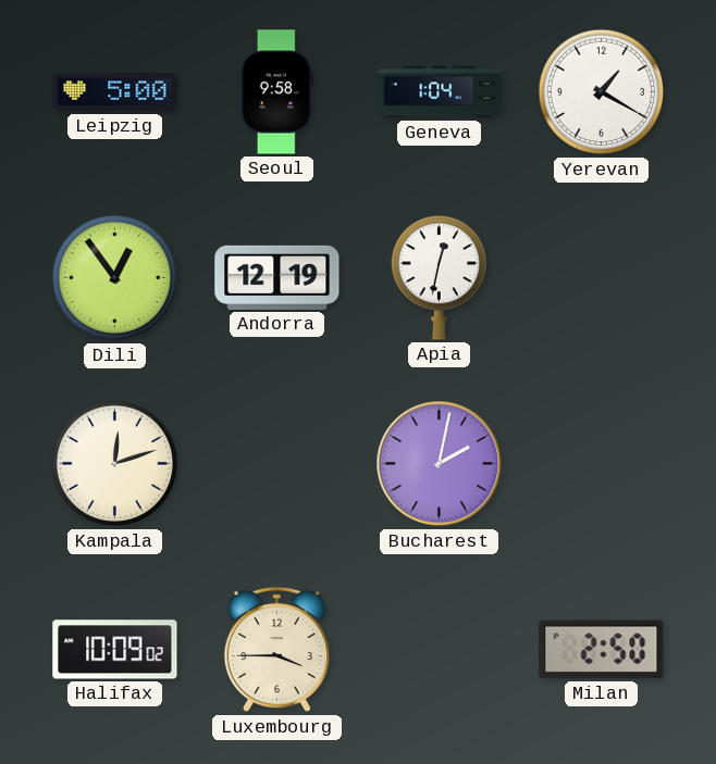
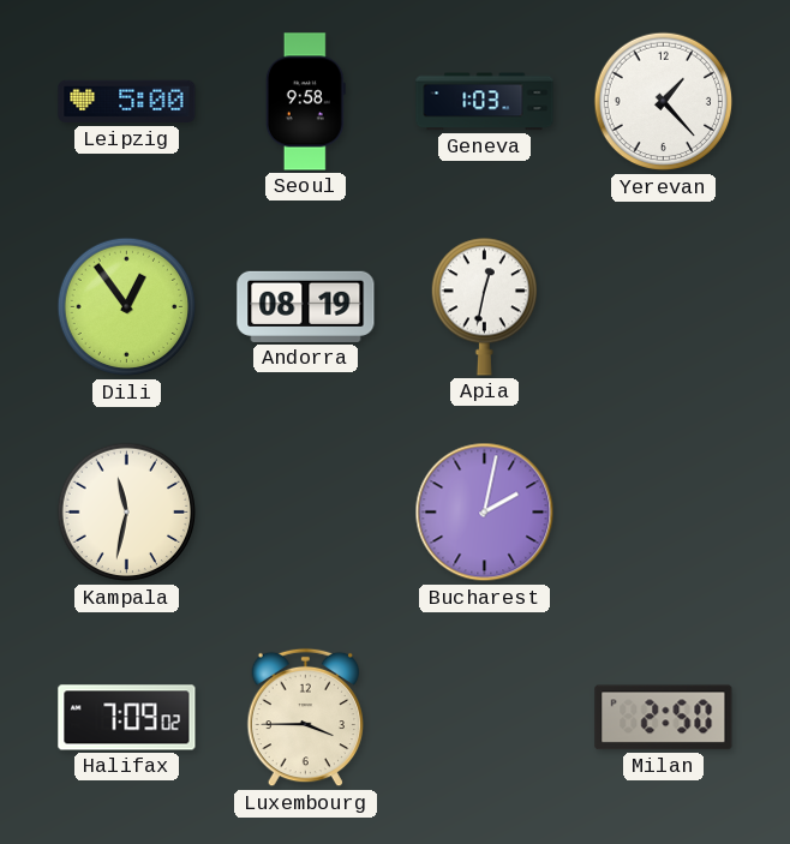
Geneva: 1:04 -> 1:03
Yerevan: 1:20 -> 1:23
Andorra: 12:19 -> 08:19
Kampala: 12:12 -> 11:32
Halifax: 10:09 -> 7:09
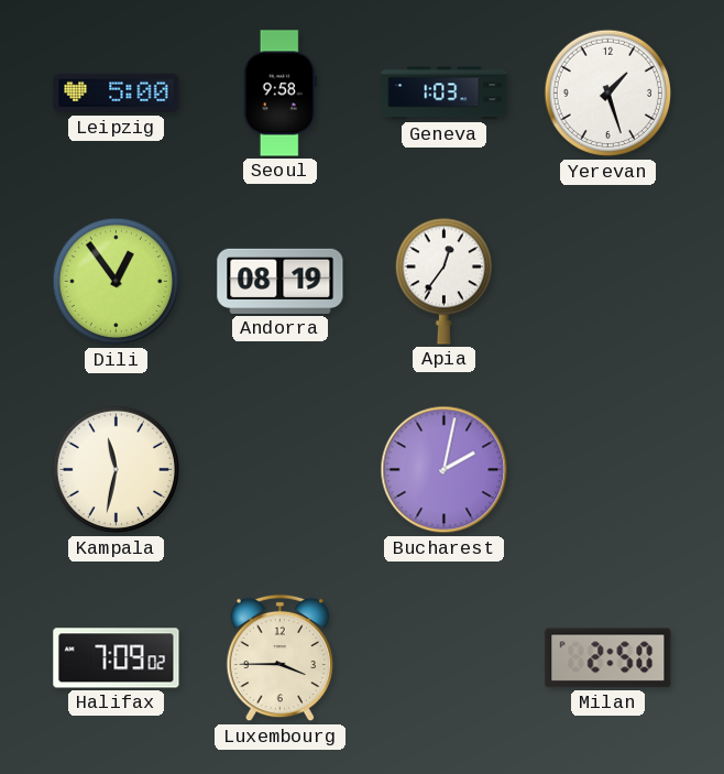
Yerevan: 1:23 -> 1:27
Apia: 12:32 -> 12:36
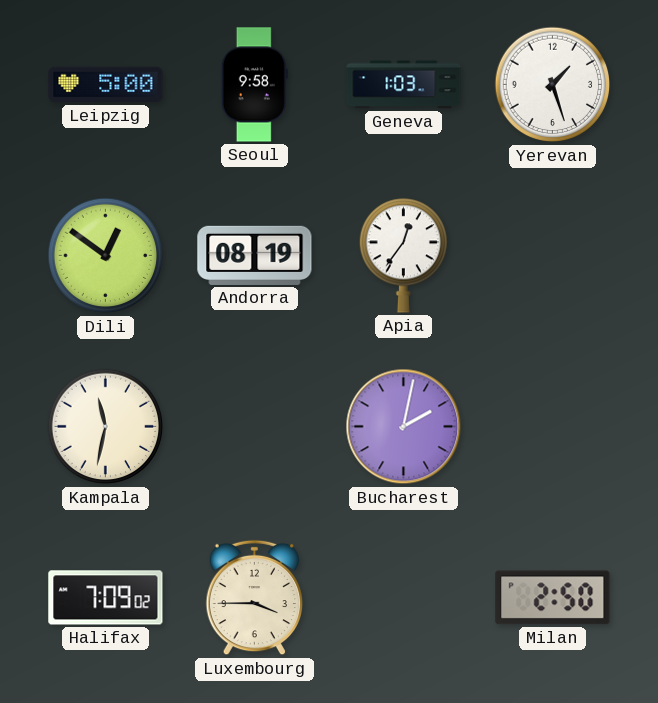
Dili: 12:54 -> 12:51
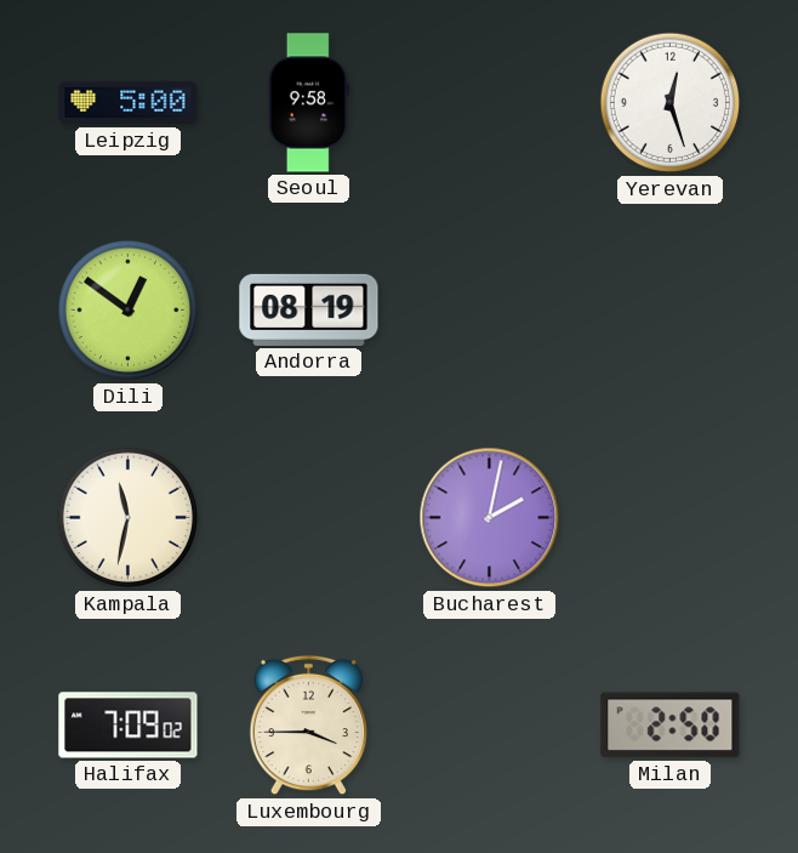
Geneva: 1:03 -> none
Yerevan: 1:27 -> 12:27
Apia: 12:36 -> none
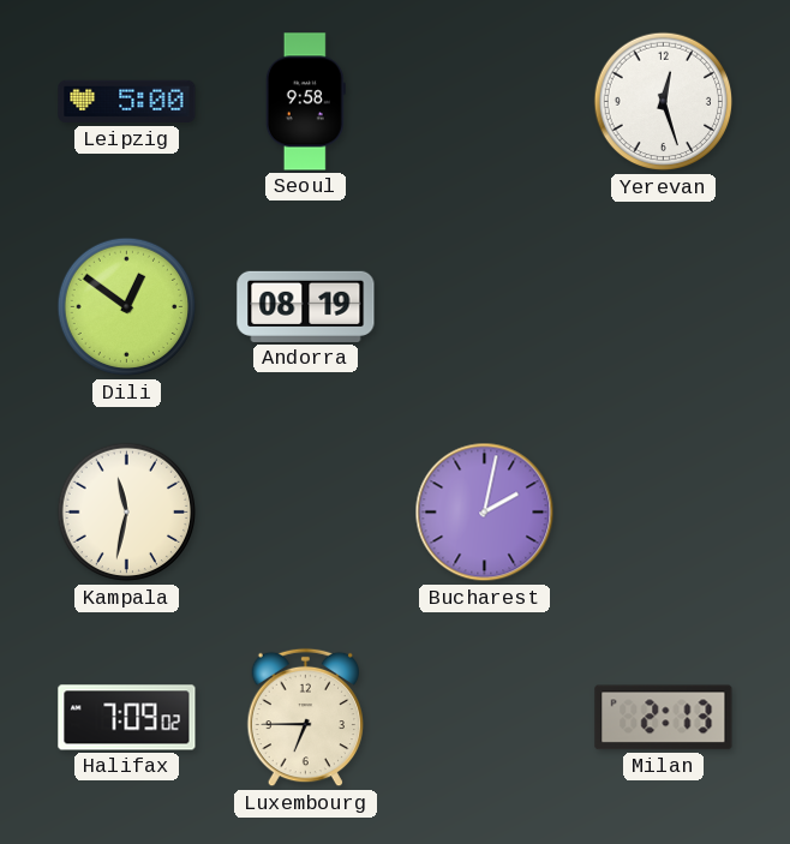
Luxembourg: 3:45 -> 6:45
Milan: 2:50 -> 2:13
